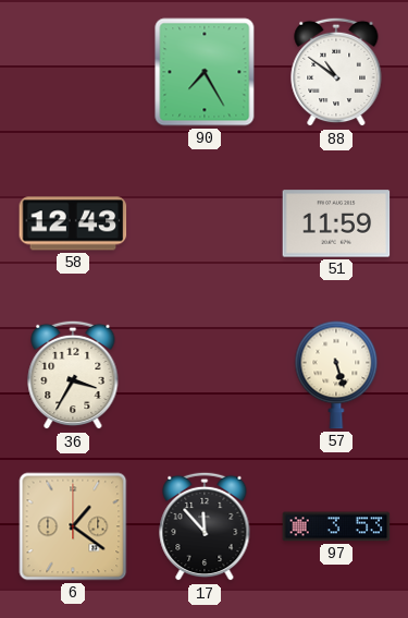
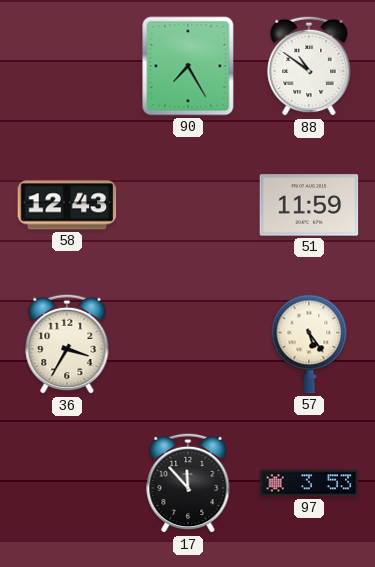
57: 5:27 -> 5:24
6: 1:21 -> none
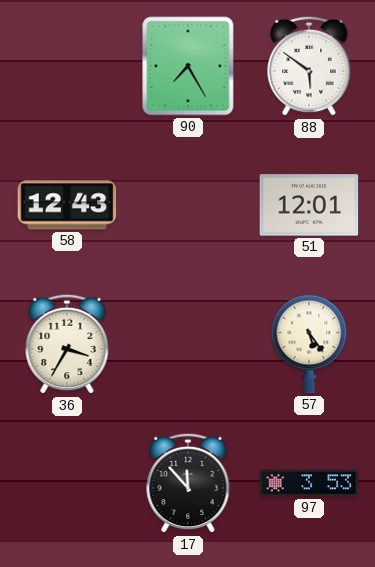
88: 10:51 -> 5:51
51: 11:59 -> 12:01
